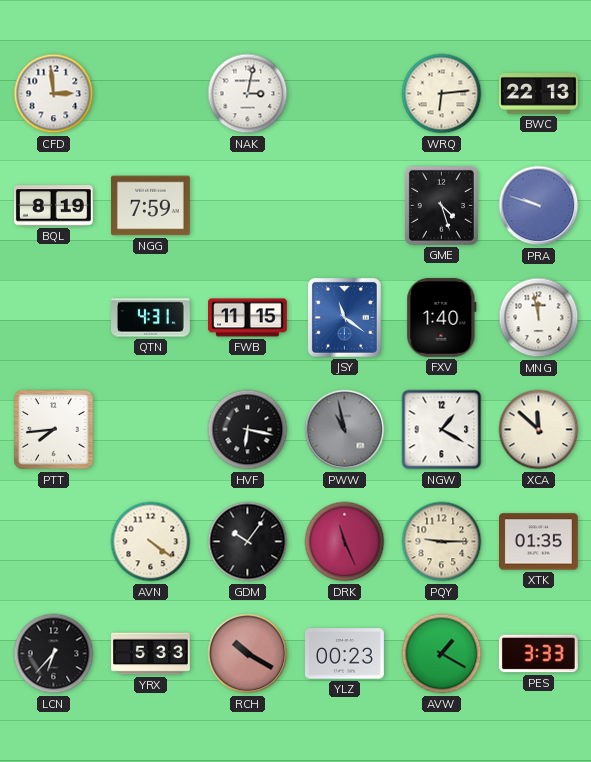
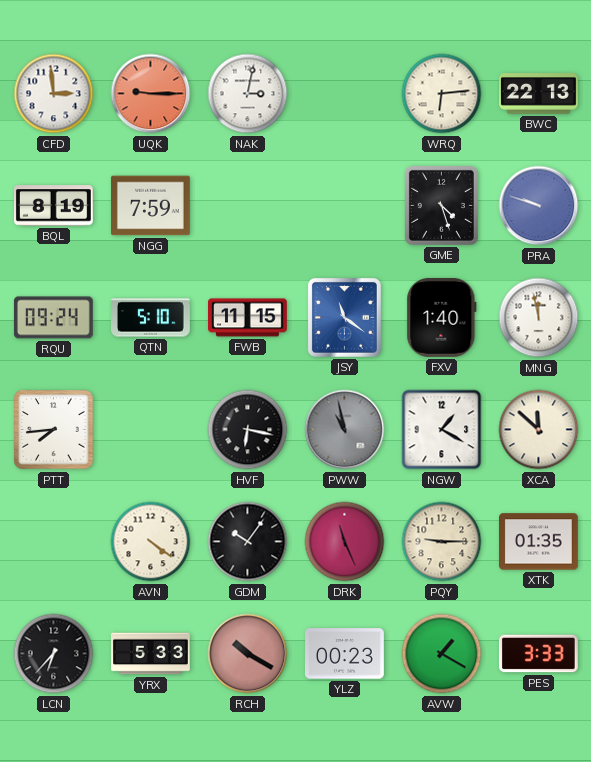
UQK: none -> 9:15
RQU: none -> 09:24
QTN: 4:31 -> 5:10
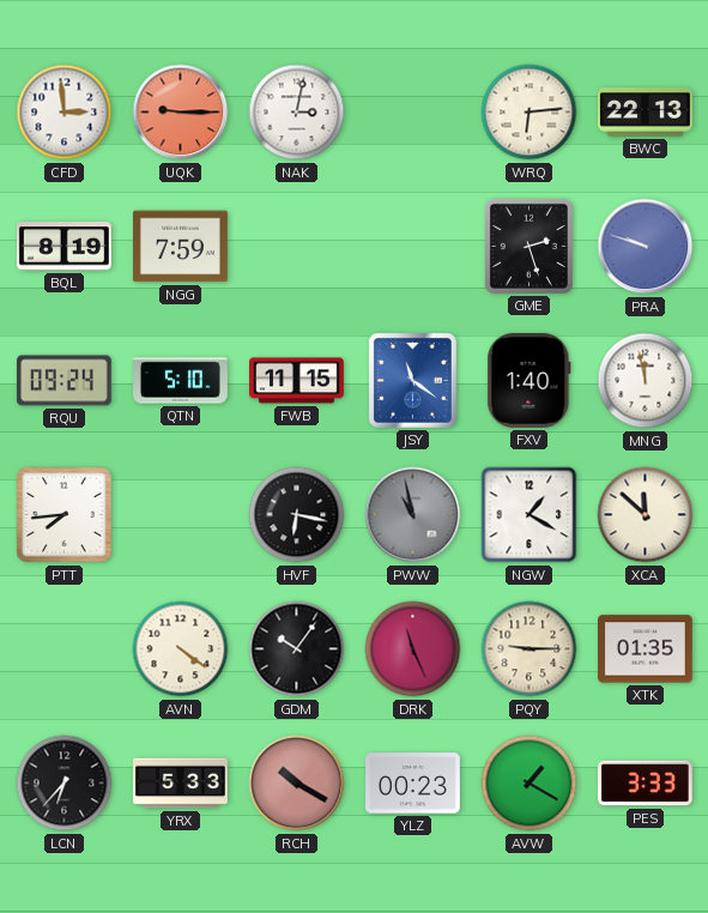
GME: 4:27 -> 2:27
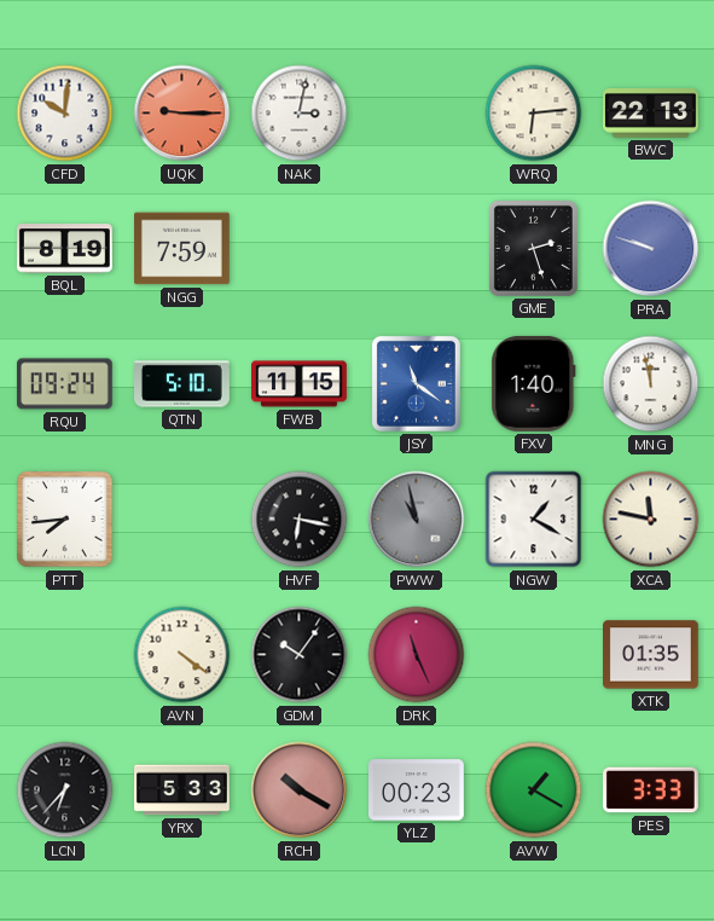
CFD: 2:59 -> 10:01
XCA: 11:52 -> 11:47
PQY: 9:15 -> none
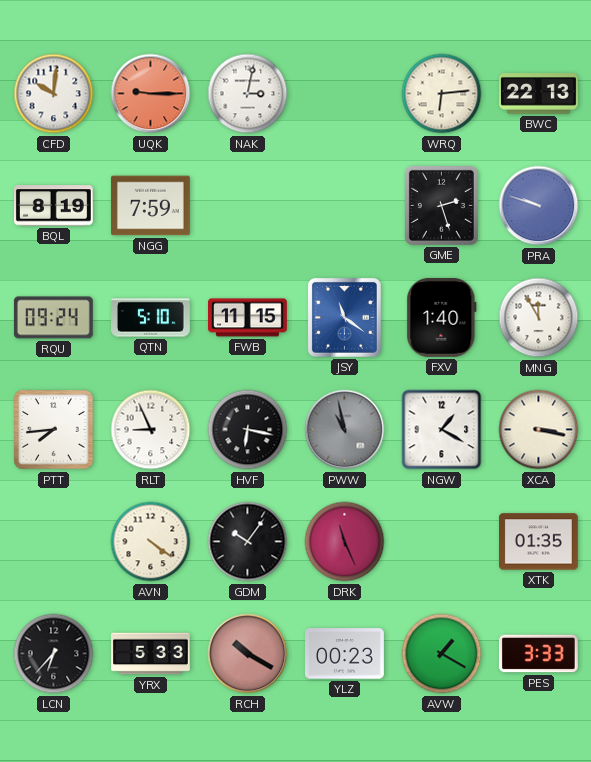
MNG: 11:58 -> 11:55
RLT: none -> 8:56
XCA: 11:47 -> 3:17
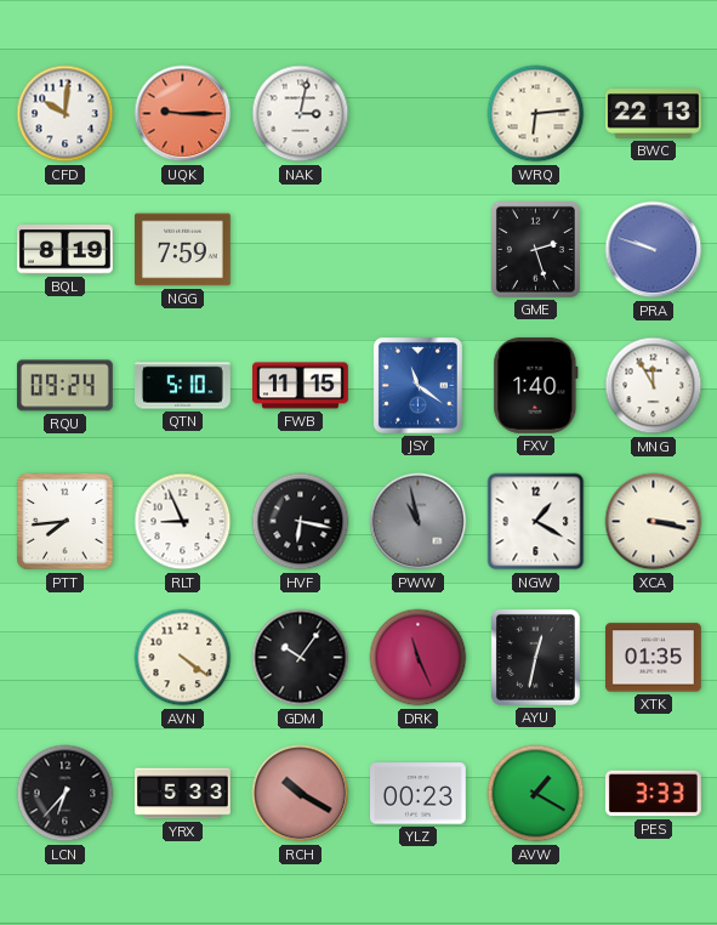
AYU: none -> 12:32
